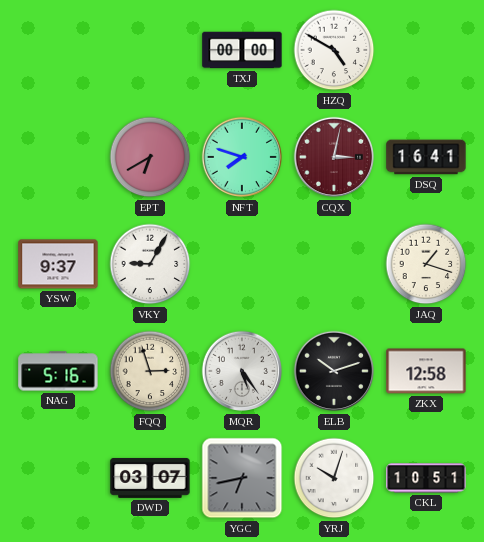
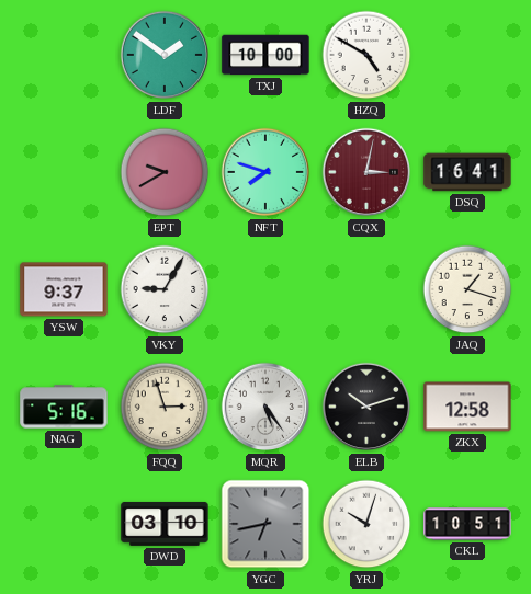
LDF: none -> 1:51
TXJ: 00:00 -> 10:00
EPT: 6:40 -> 9:40
DWD: 03:07 -> 03:10
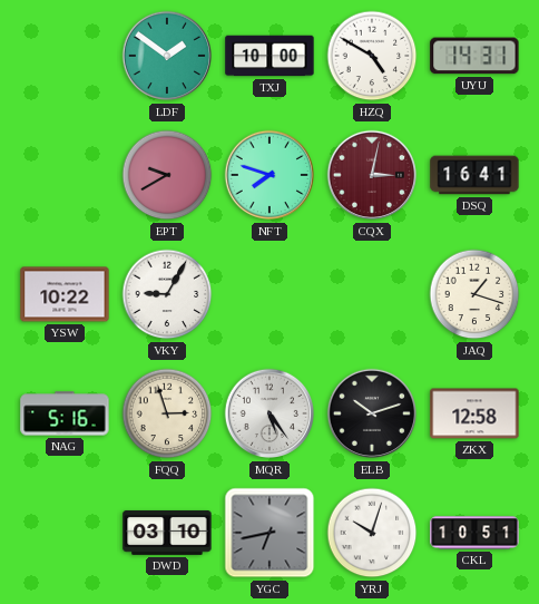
UYU: none -> 14:31
YSW: 9:37 -> 10:22
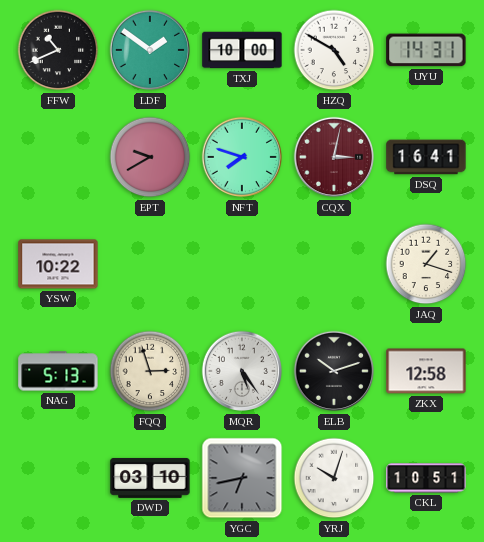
FFW: none -> 10:41
VKY: 9:05 -> none
NAG: 5:16 -> 5:13
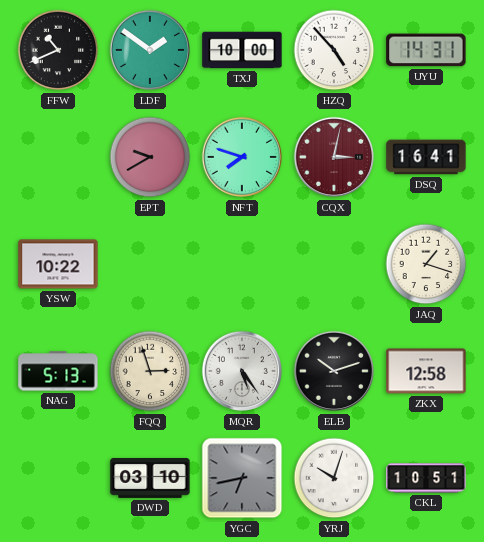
HZQ: 4:50 -> 4:53
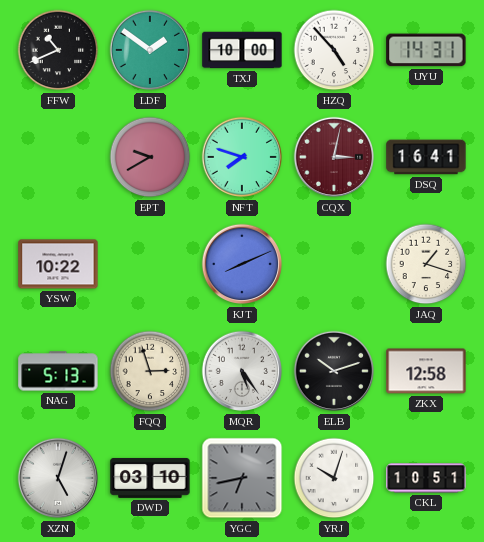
KJT: none -> 8:11
XZN: none -> 5:03
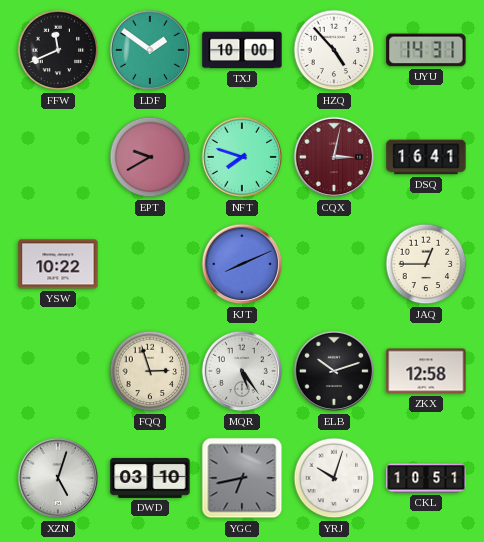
FFW: 10:41 -> 11:41
JAQ: 1:18 -> 12:45
NAG: 5:13 -> none
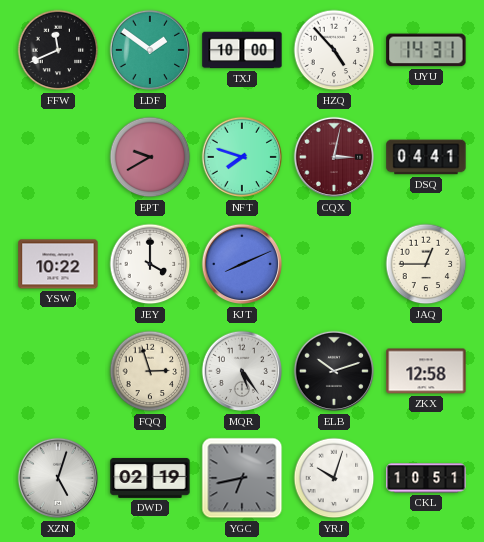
DSQ: 16:41 -> 04:41
JEY: none -> 4:00
DWD: 03:10 -> 02:19
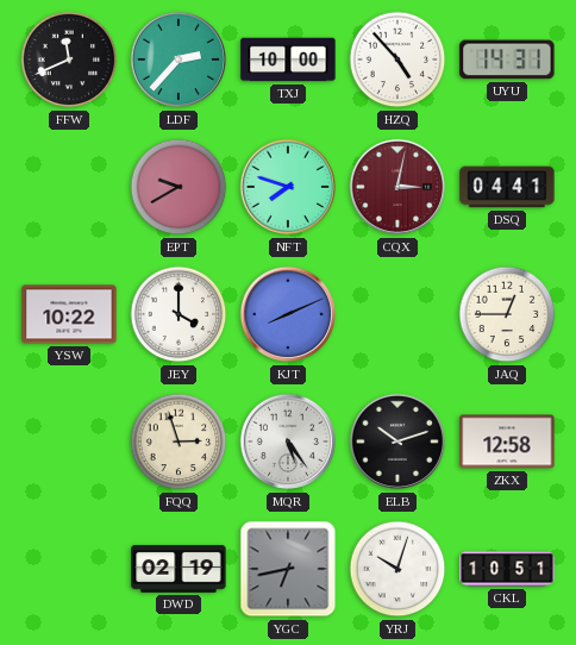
LDF: 1:51 -> 2:37
XZN: 5:03 -> none
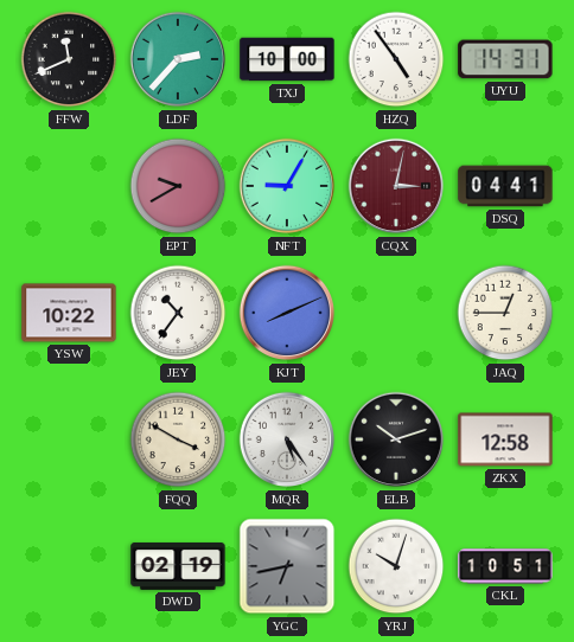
HZQ: 4:53 -> 4:54
NFT: 7:48 -> 9:05
JEY: 4:00 -> 10:36
FQQ: 2:57 -> 3:50
